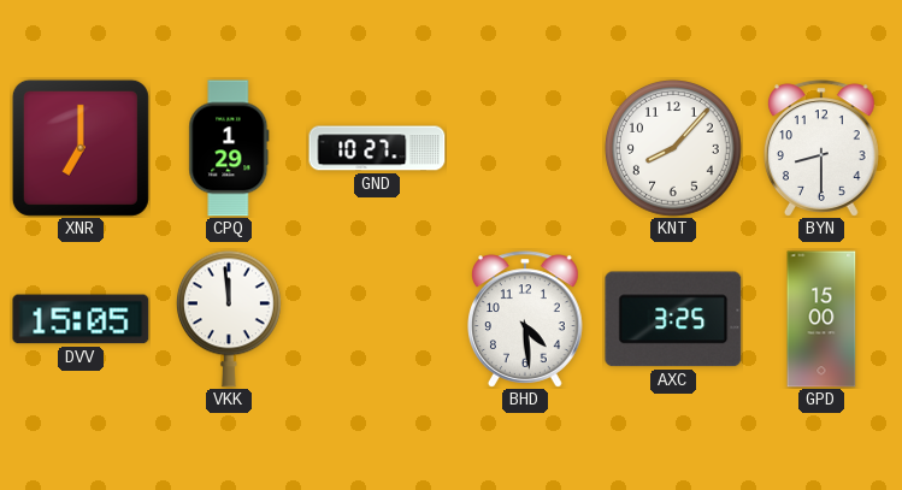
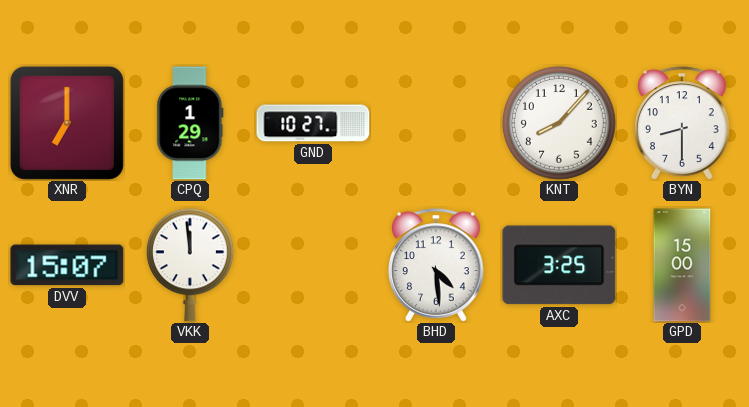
DVV: 15:05 -> 15:07
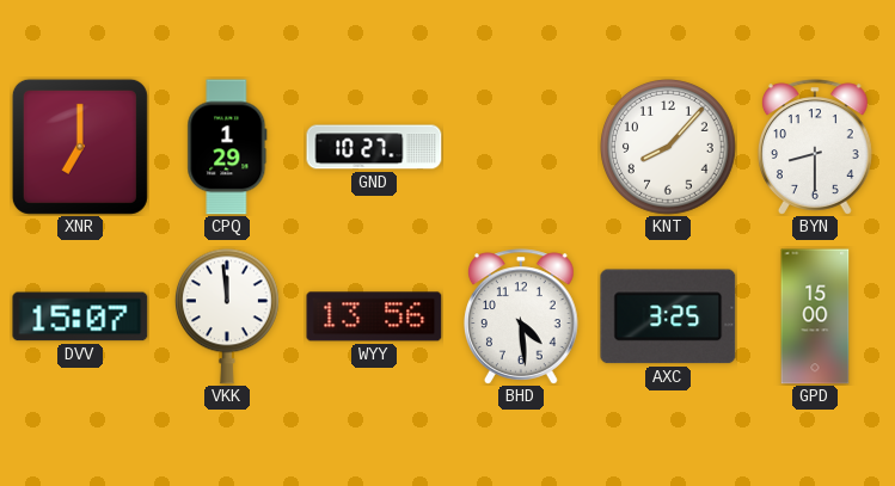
WYY: none -> 13:56
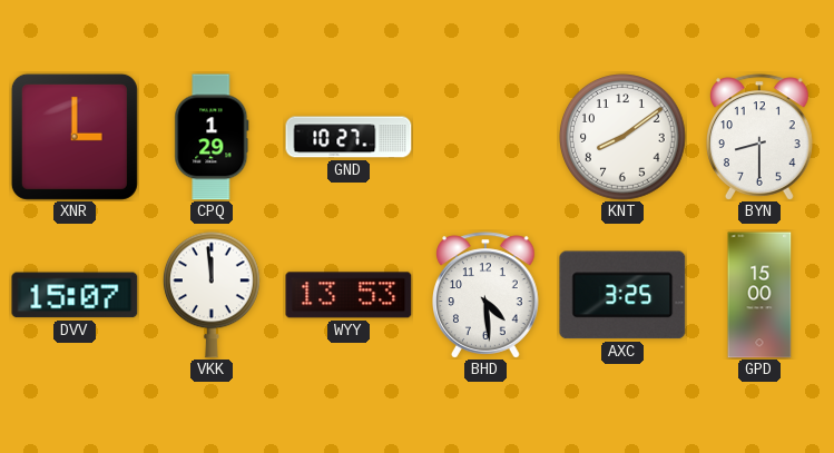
XNR: 7:00 -> 3:00
KNT: 8:07 -> 8:09
WYY: 13:56 -> 13:53
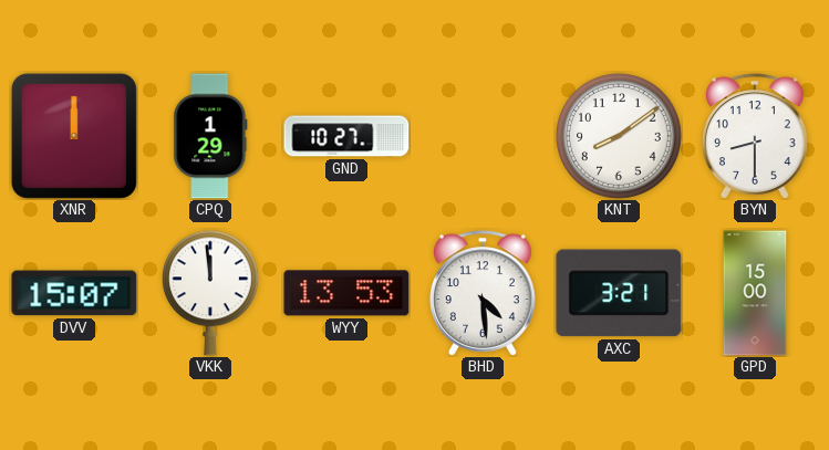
XNR: 3:00 -> 12:00
AXC: 3:25 -> 3:21
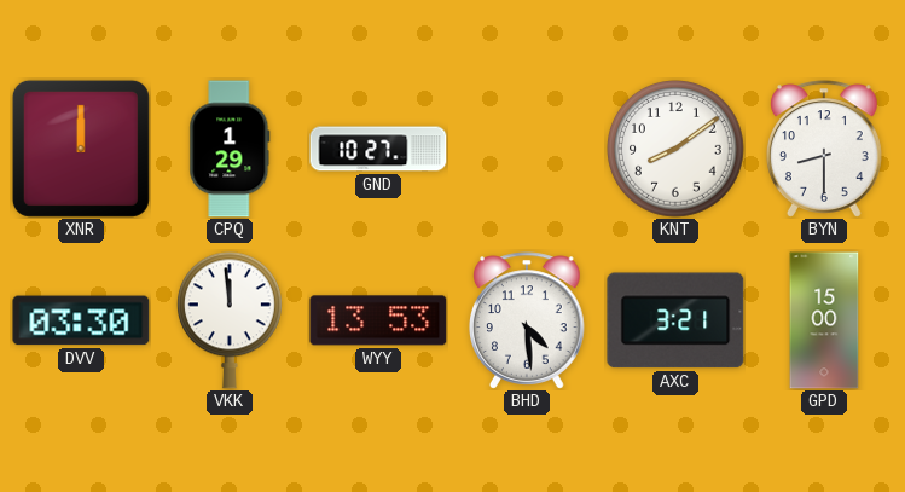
DVV: 15:07 -> 03:30
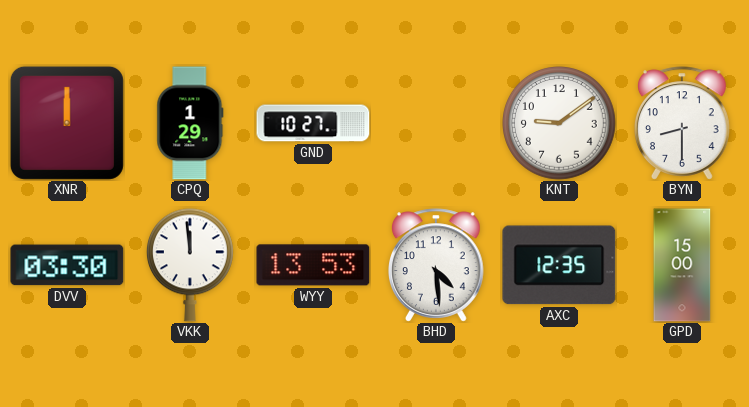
KNT: 8:09 -> 9:09
AXC: 3:21 -> 12:35
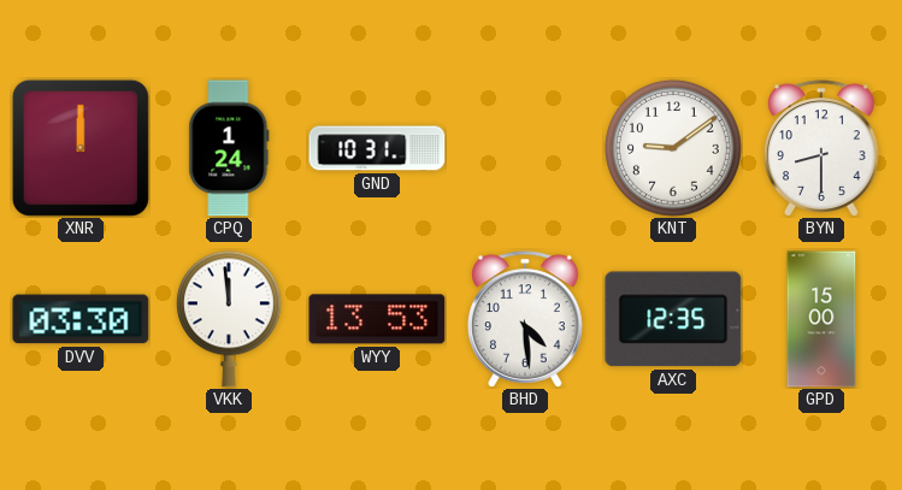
CPQ: 1:29 -> 1:24
GND: 10:27 -> 10:31
